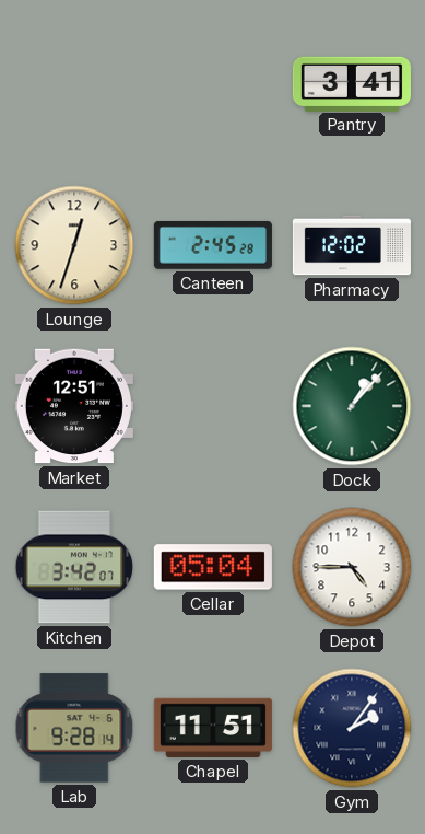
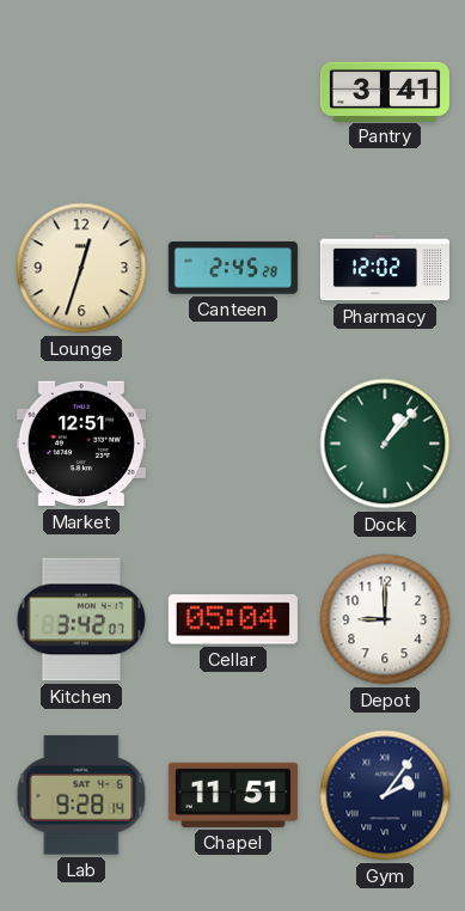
Depot: 4:45 -> 9:00
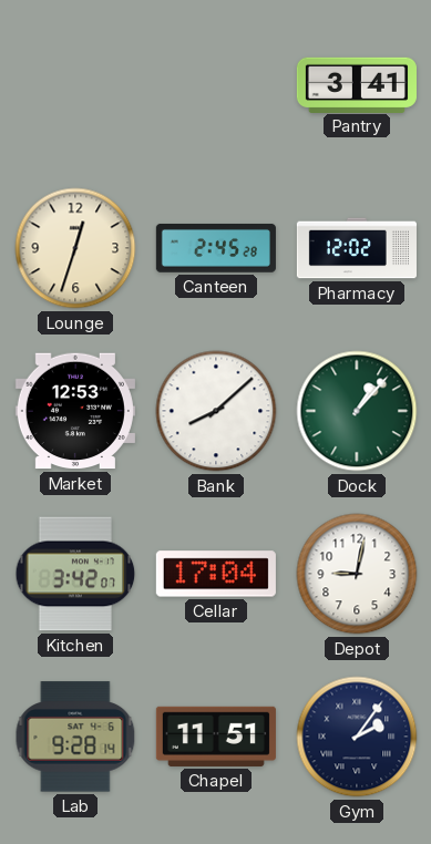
Market: 12:51 -> 12:53
Bank: none -> 8:08
Cellar: 05:04 -> 17:04
Depot: 9:00 -> 9:02
